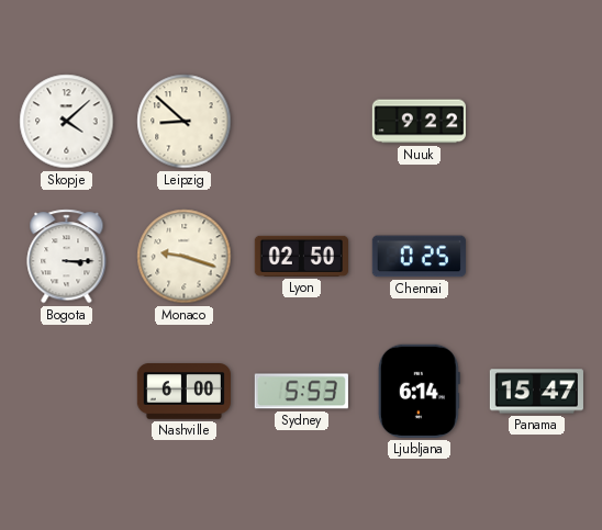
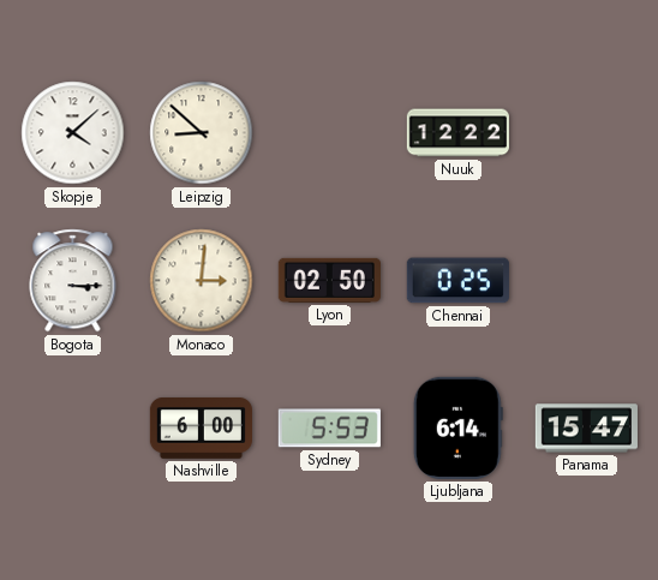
Nuuk: 9:22 -> 12:22
Monaco: 9:18 -> 3:01
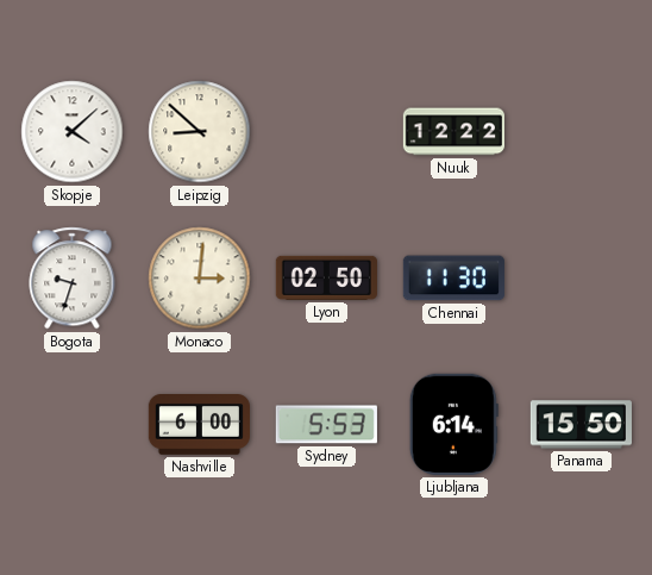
Bogota: 3:15 -> 9:33
Chennai: 0:25 -> 11:30
Panama: 15:47 -> 15:50
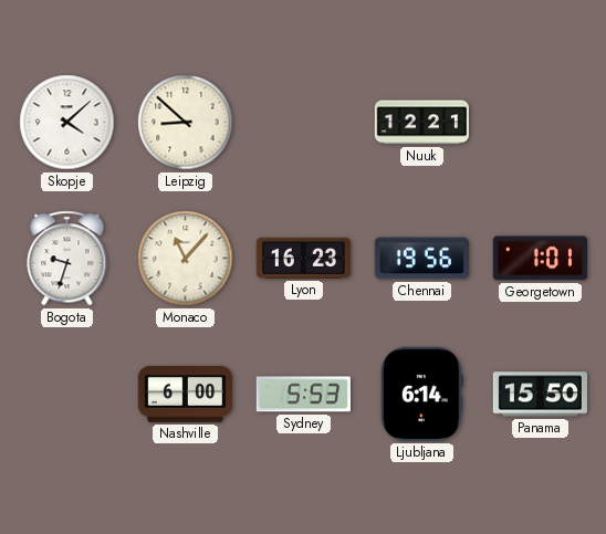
Nuuk: 12:22 -> 12:21
Monaco: 3:01 -> 11:07
Lyon: 02:50 -> 16:23
Chennai: 11:30 -> 19:56
Georgetown: none -> 1:01
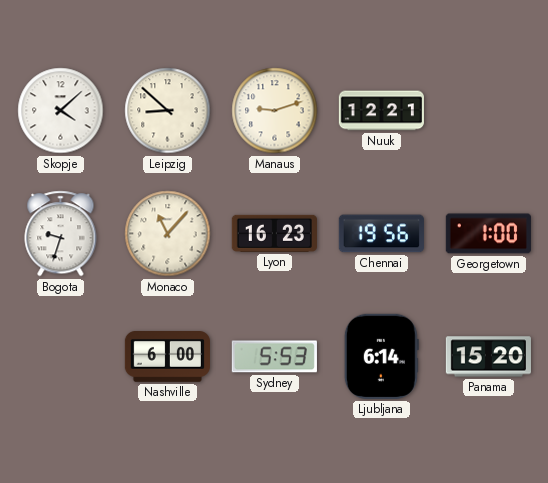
Manaus: none -> 9:12
Georgetown: 1:01 -> 1:00
Panama: 15:50 -> 15:20
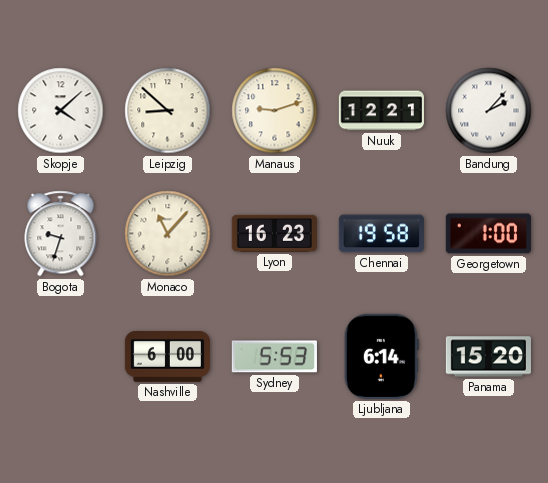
Bandung: none -> 2:07
Chennai: 19:56 -> 19:58
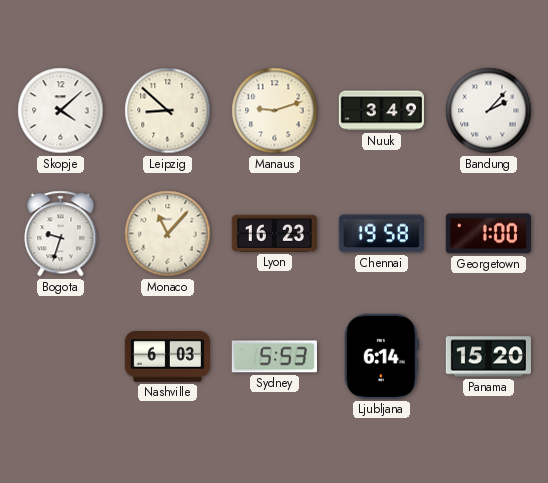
Nuuk: 12:21 -> 3:49
Nashville: 6:00 -> 6:03
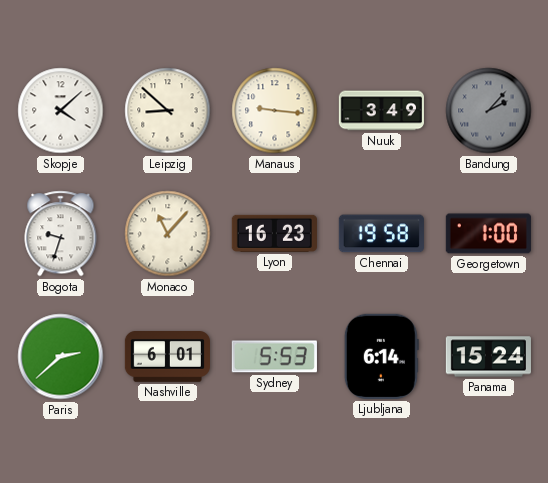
Manaus: 9:12 -> 9:16
Bandung dial: white -> grey
Paris: none -> 2:38
Nashville: 6:03 -> 6:01
Panama: 15:20 -> 15:24
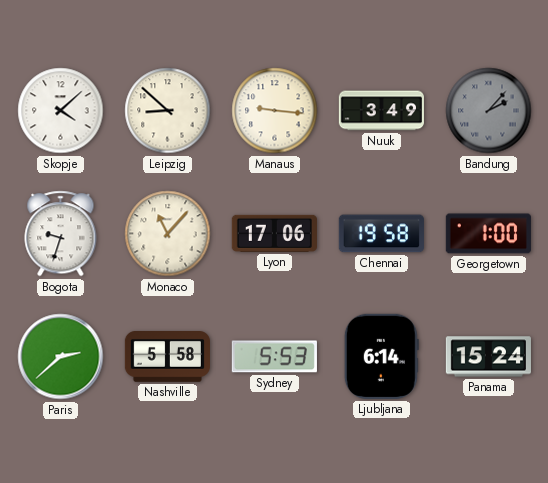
Lyon: 16:23 -> 17:06
Nashville: 6:01 -> 5:58
